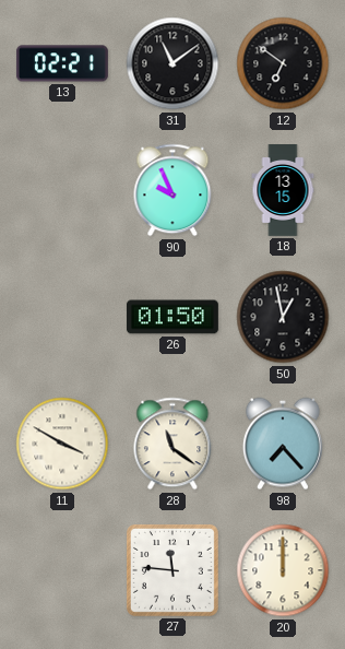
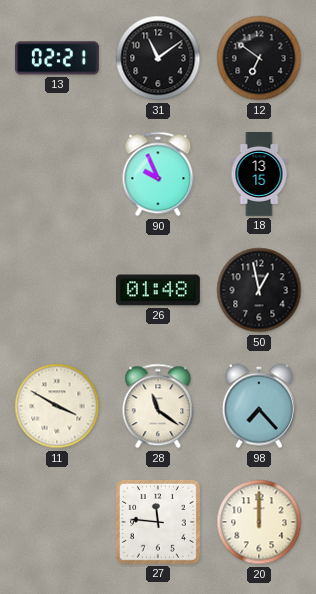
26: 01:50 -> 01:48
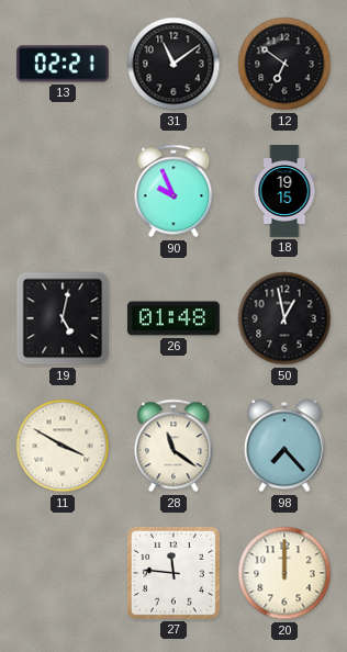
18: 13:15 -> 19:15
19: none -> 5:02
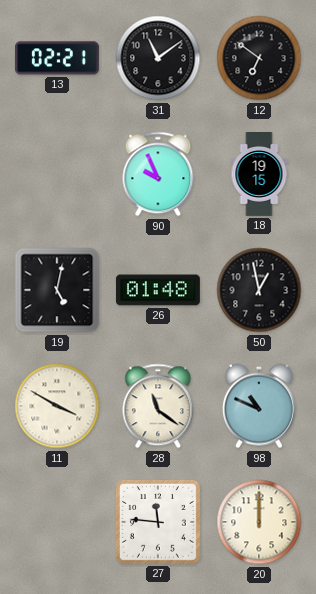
98: 7:23 -> 10:49
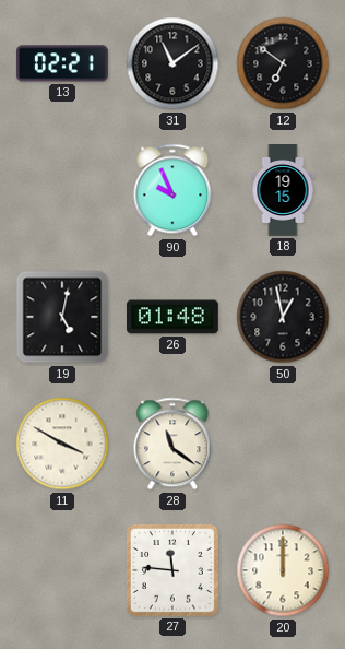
98: 10:49 -> none
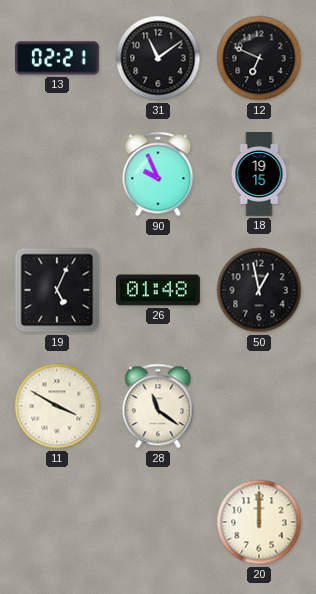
12: 6:51 -> 6:49
19: 5:02 -> 5:04
27: 11:46 -> none
